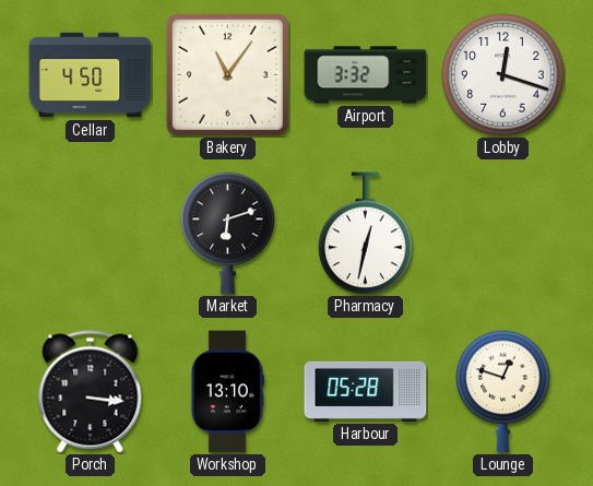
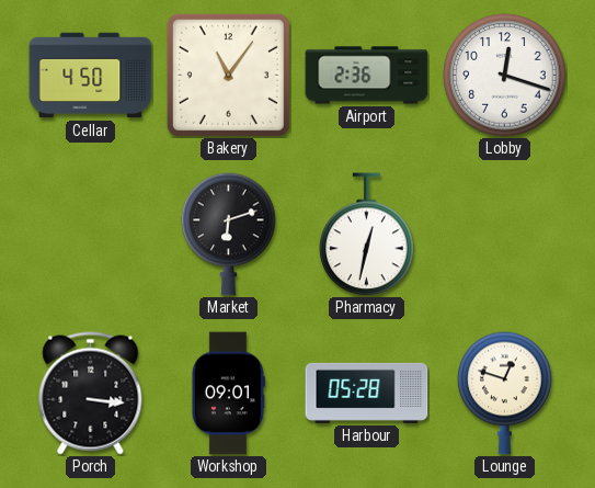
Airport: 3:32 -> 2:36
Workshop: 13:10 -> 09:01
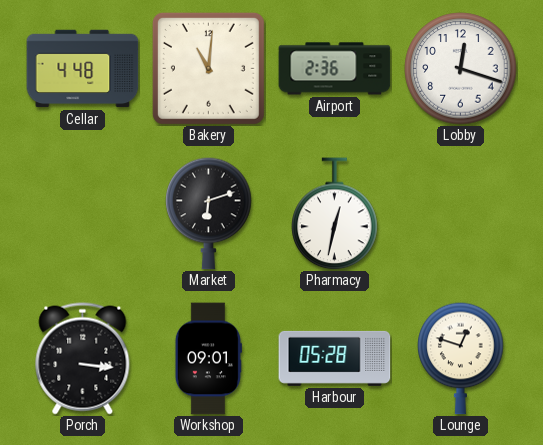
Cellar: 4:50 -> 4:48
Bakery: 11:06 -> 11:01
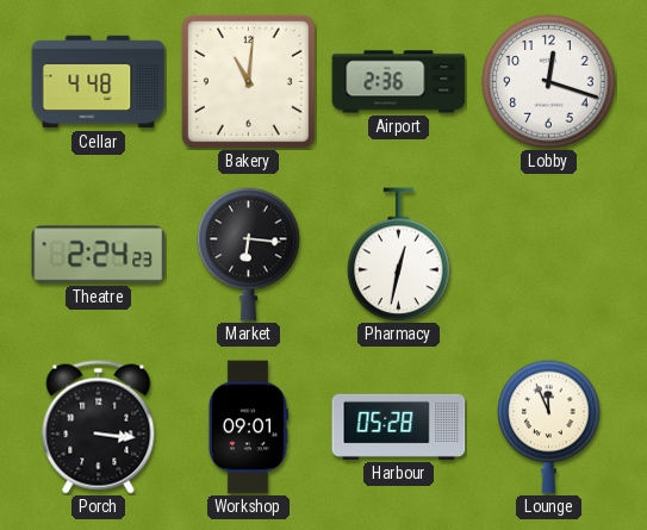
Theatre: none -> 2:24
Market: 6:12 -> 6:16
Lounge: 12:48 -> 11:56
